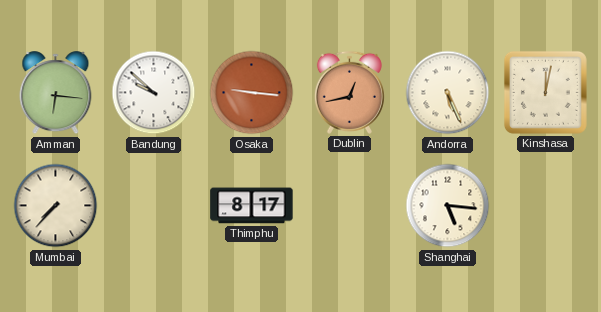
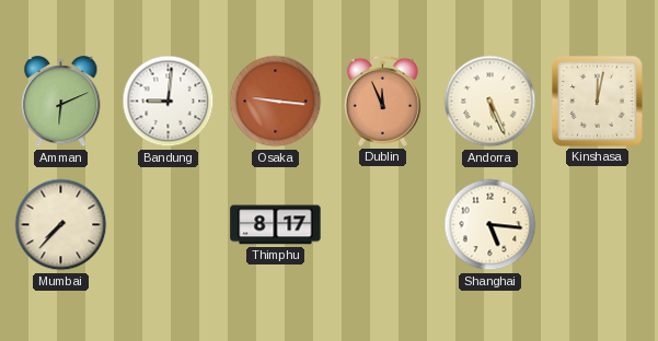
Amman: 6:16 -> 6:11
Bandung: 9:52 -> 9:01
Dublin: 12:43 -> 11:56
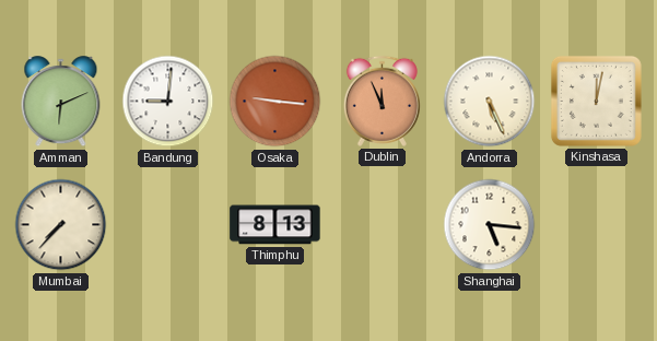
Thimphu: 8:17 -> 8:13
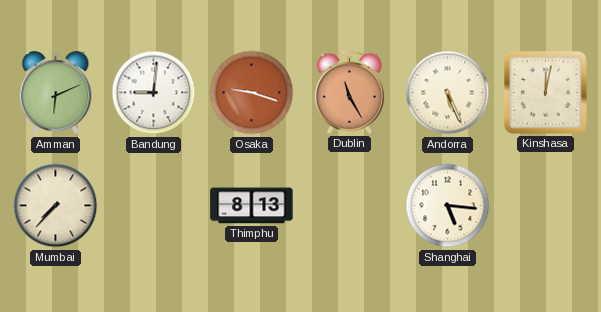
Osaka: 9:16 -> 9:18
Dublin: 11:56 -> 11:25
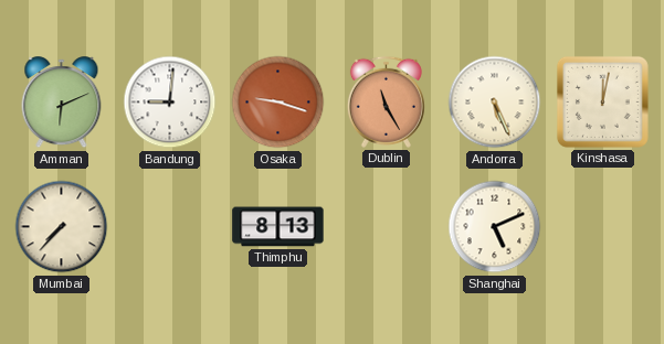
Shanghai: 5:16 -> 5:11
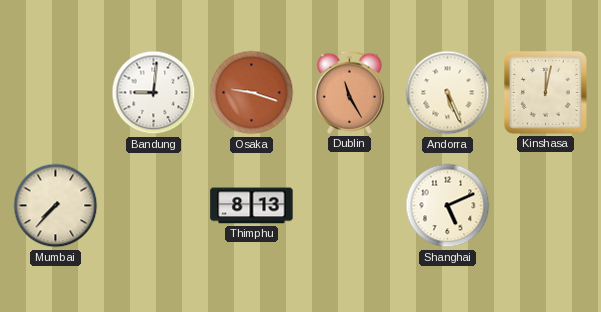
Amman: 6:11 -> none
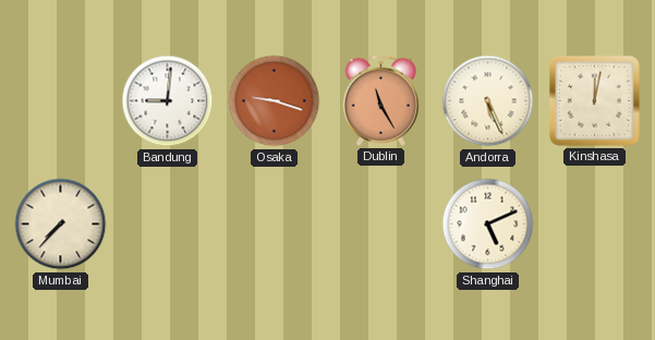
Thimphu: 8:13 -> none
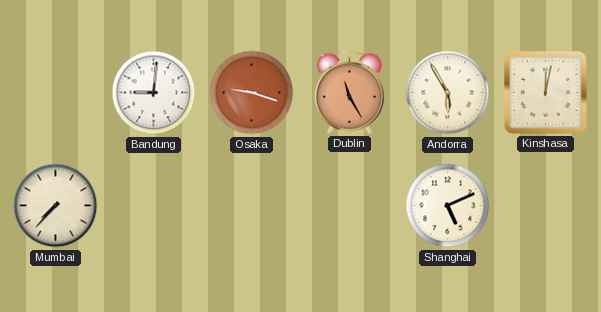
Andorra: 5:26 -> 5:55
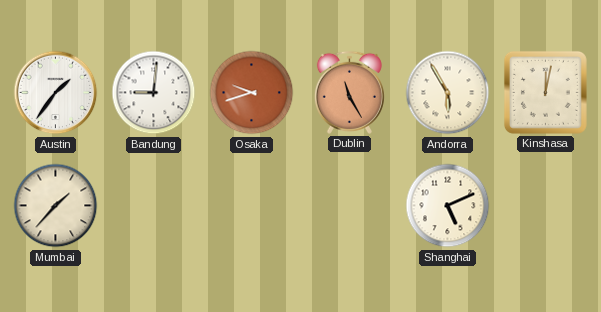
Austin: none -> 1:36
Osaka: 9:18 -> 9:42
Mumbai: 7:37 -> 1:37
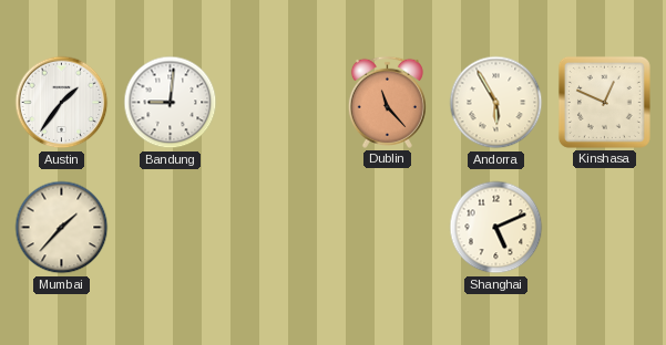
Osaka: 9:42 -> none
Dublin: 11:25 -> 11:23
Kinshasa: 12:02 -> 12:49
